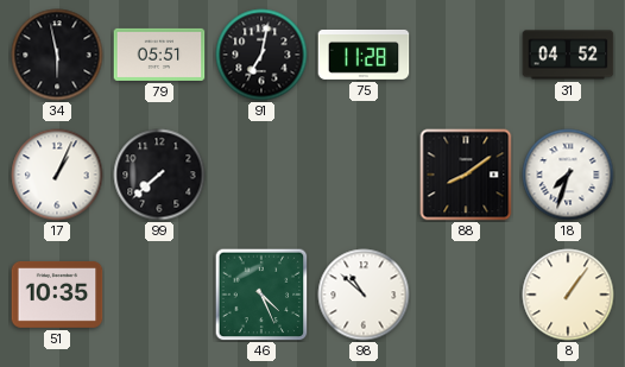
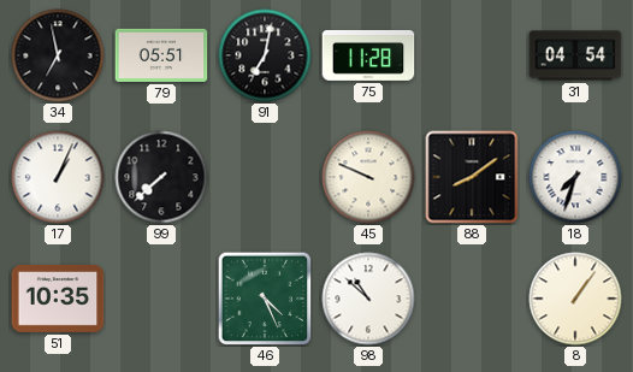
34: 5:58 -> 6:58
31: 04:52 -> 04:54
45: none -> 9:49
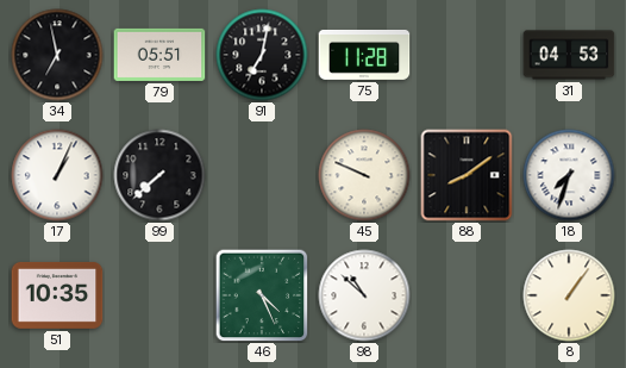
31: 04:54 -> 04:53
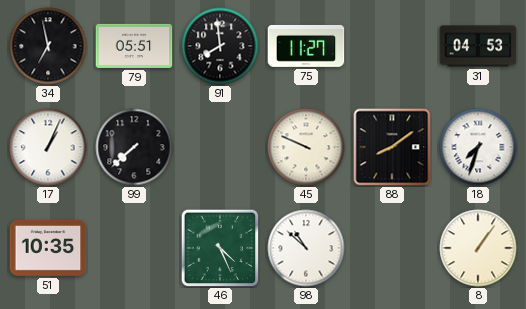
91: 7:02 -> 7:59
75: 11:28 -> 11:27
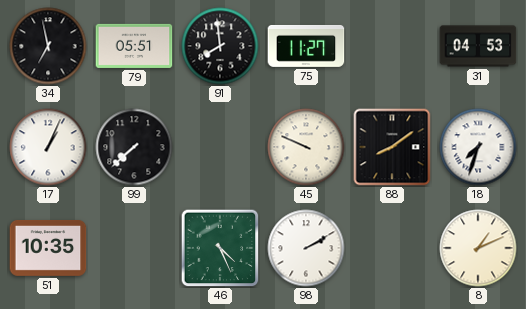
98: 10:52 -> 2:10
8: 1:06 -> 1:11
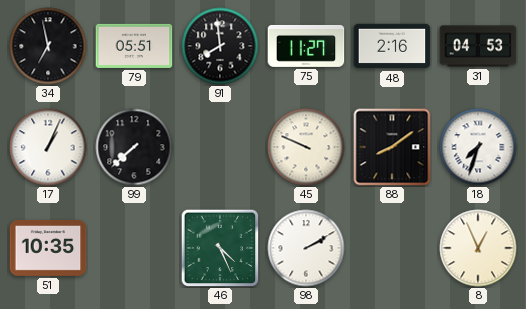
48: none -> 2:16
8: 1:11 -> 12:56
